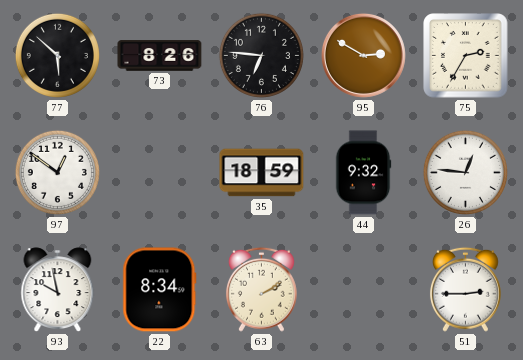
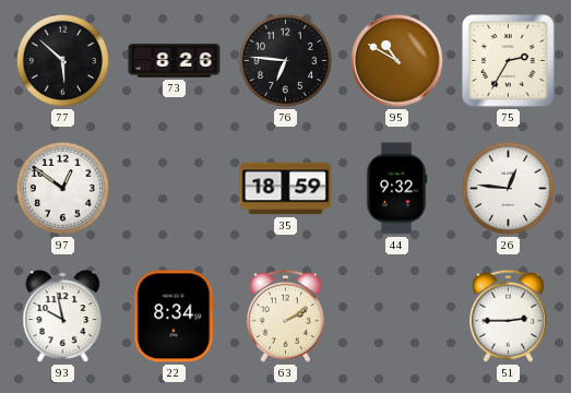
95: 2:50 -> 10:50
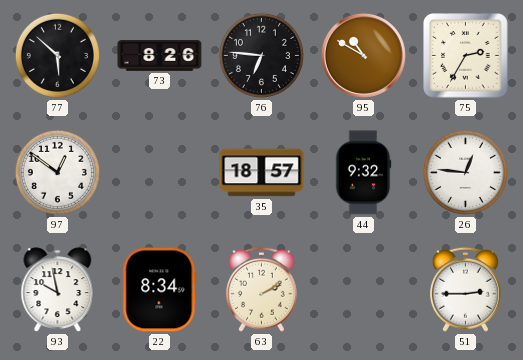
35: 18:59 -> 18:57
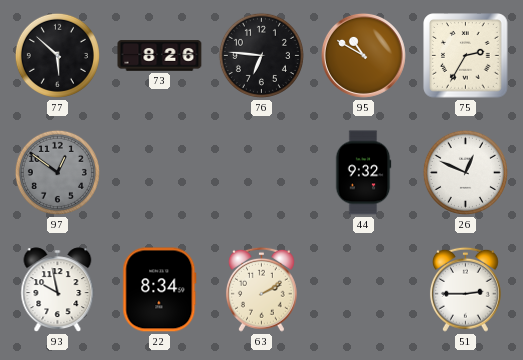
97 dial: white -> grey
35: 18:57 -> none
26: 12:46 -> 12:49
